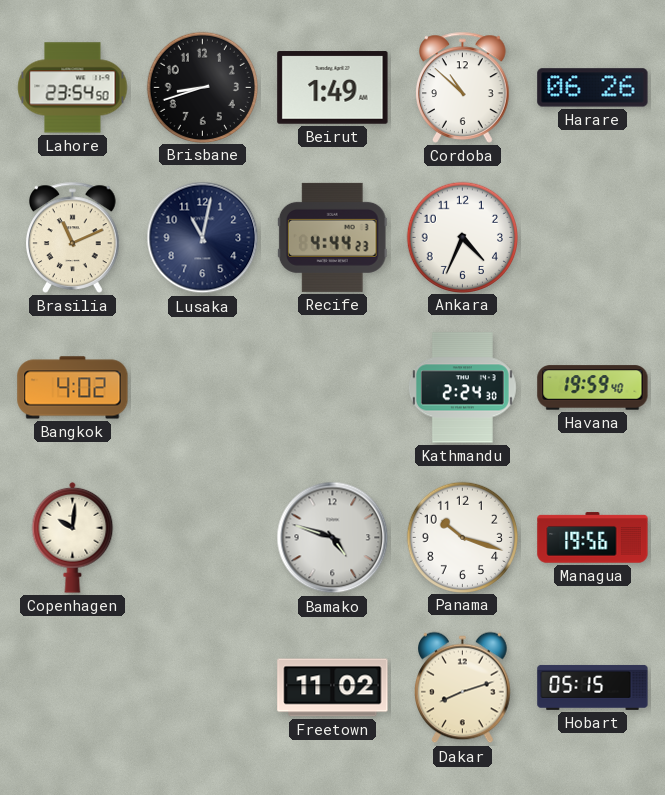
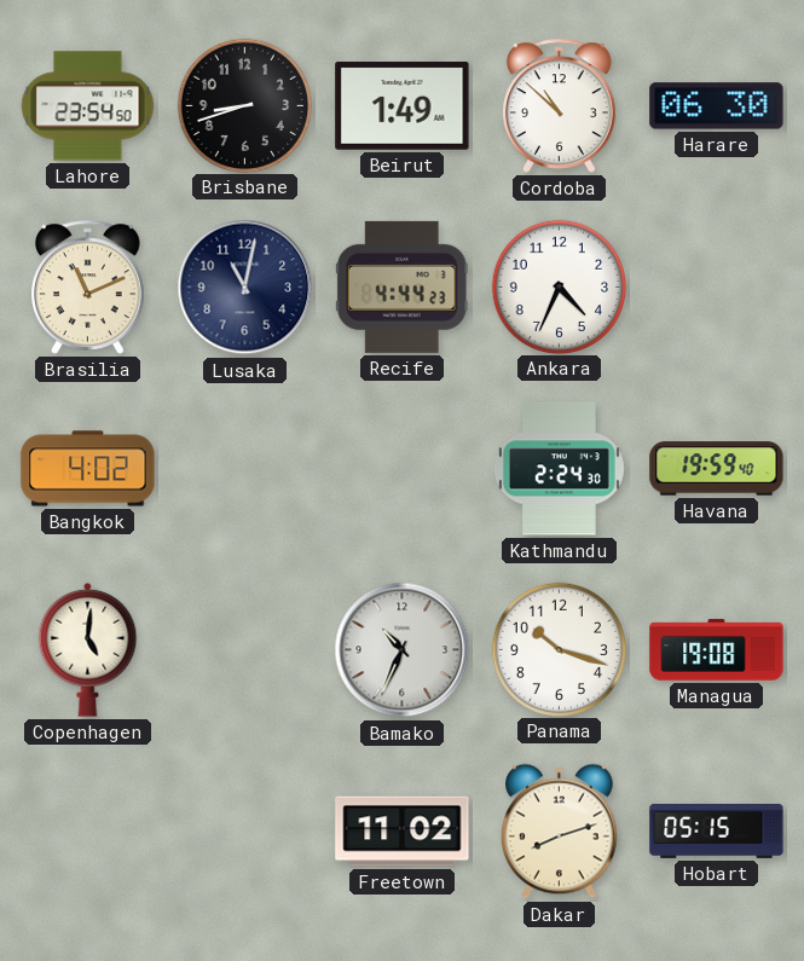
Harare: 06:26 -> 06:30
Copenhagen: 10:01 -> 5:01
Bamako: 4:48 -> 10:34
Managua: 19:56 -> 19:08
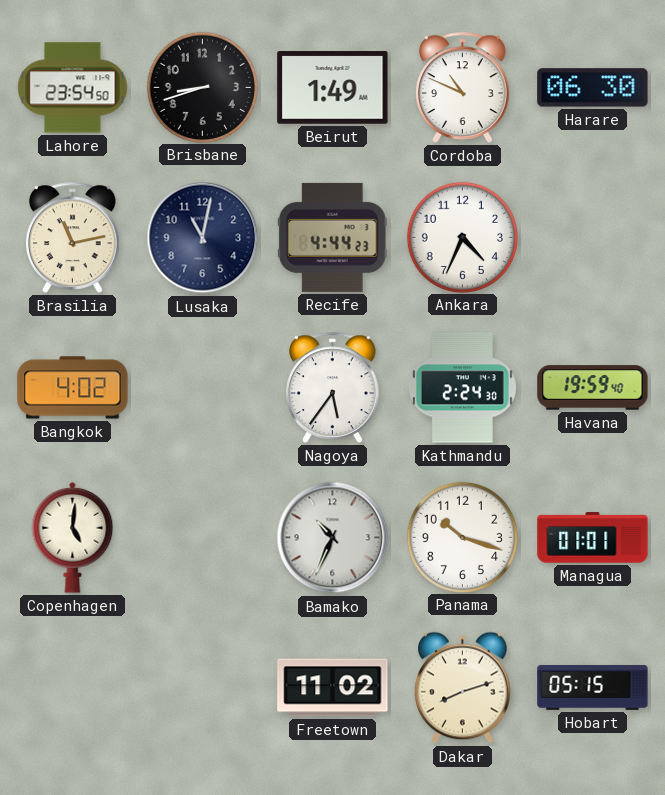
Cordoba: 10:52 -> 10:49
Brasilia: 11:11 -> 11:13
Nagoya: none -> 5:36
Managua: 19:08 -> 01:01
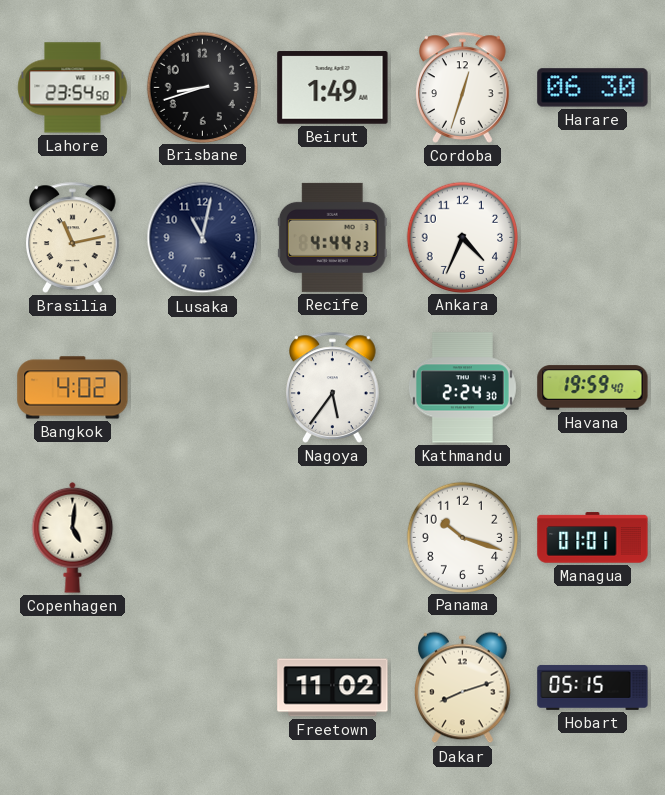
Cordoba: 10:49 -> 12:33
Bamako: 10:34 -> none
